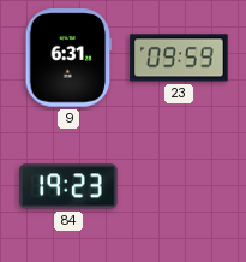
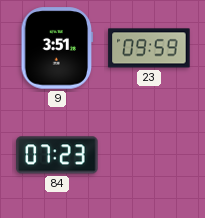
9: 6:31 -> 3:51
84: 19:23 -> 07:23
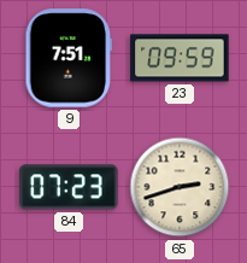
9: 3:51 -> 7:51
65: none -> 2:42
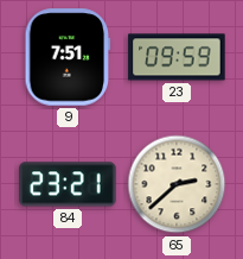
84: 07:23 -> 23:21
65: 2:42 -> 2:38
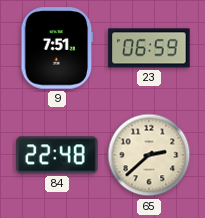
23: 09:59 -> 06:59
84: 23:21 -> 22:48
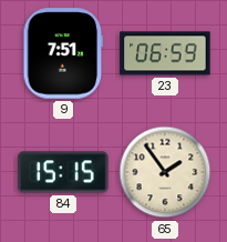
84: 22:48 -> 15:15
65: 2:38 -> 1:54
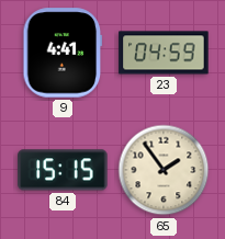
9: 7:51 -> 4:41
23: 06:59 -> 04:59
